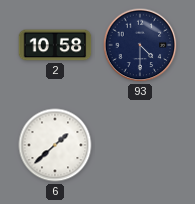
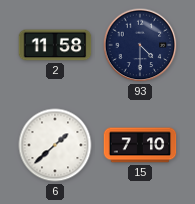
2: 10:58 -> 11:58
15: none -> 7:10
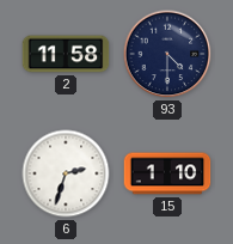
6: 1:38 -> 2:33
15: 7:10 -> 1:10
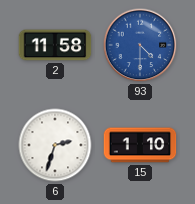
93 dial: navy -> blue
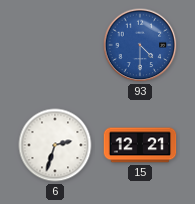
2: 11:58 -> none
15: 1:10 -> 12:21
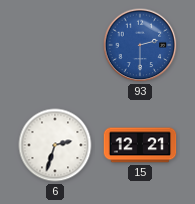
93: 4:30 -> 2:30
